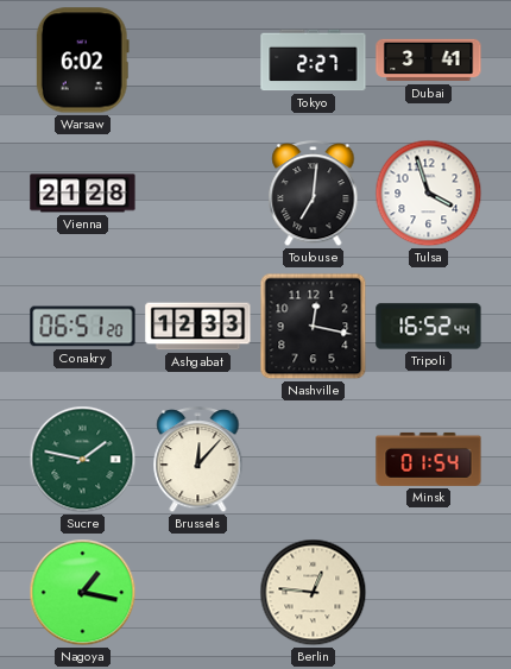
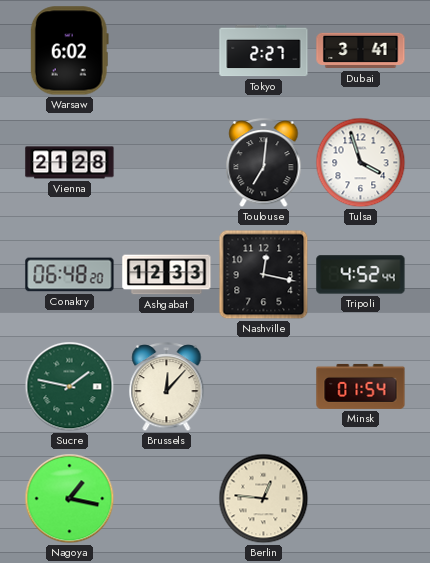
Conakry: 06:51 -> 06:48
Tripoli: 16:52 -> 4:52
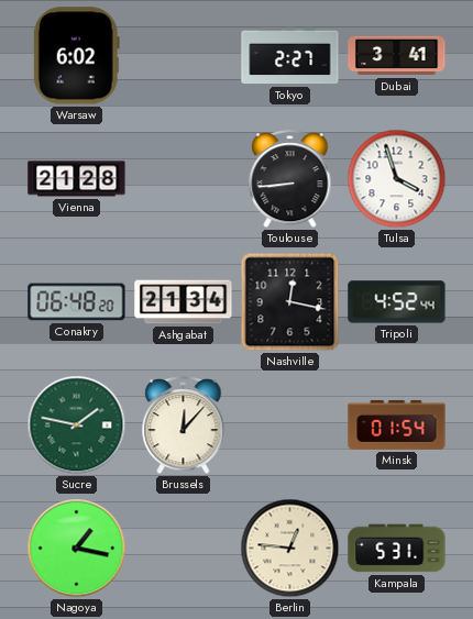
Toulouse: 7:01 -> 8:44
Ashgabat: 12:33 -> 21:34
Kampala: none -> 5:31
